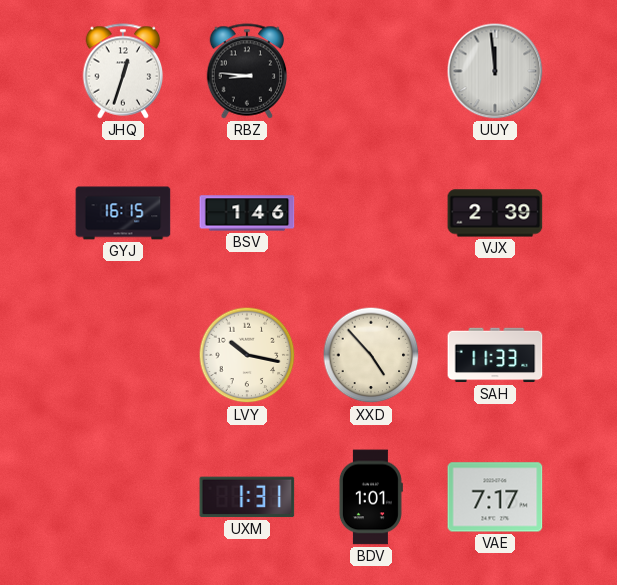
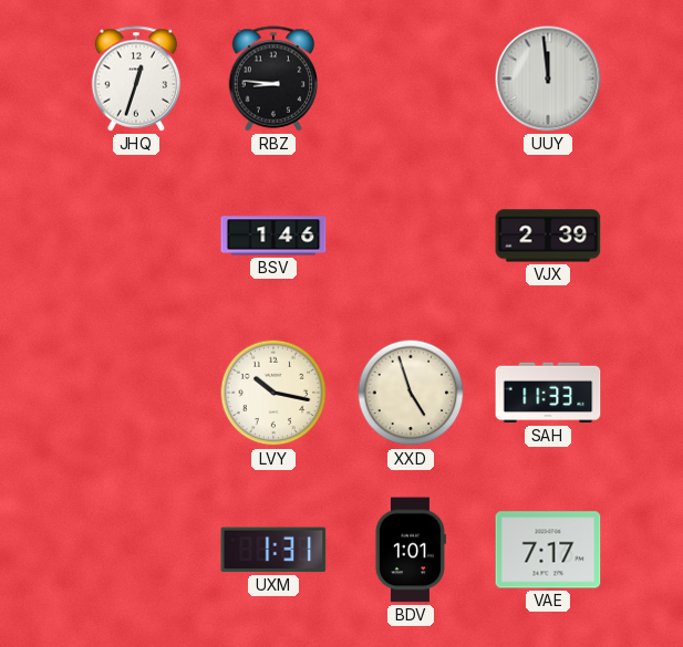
GYJ: 16:15 -> none
XXD: 4:53 -> 4:57
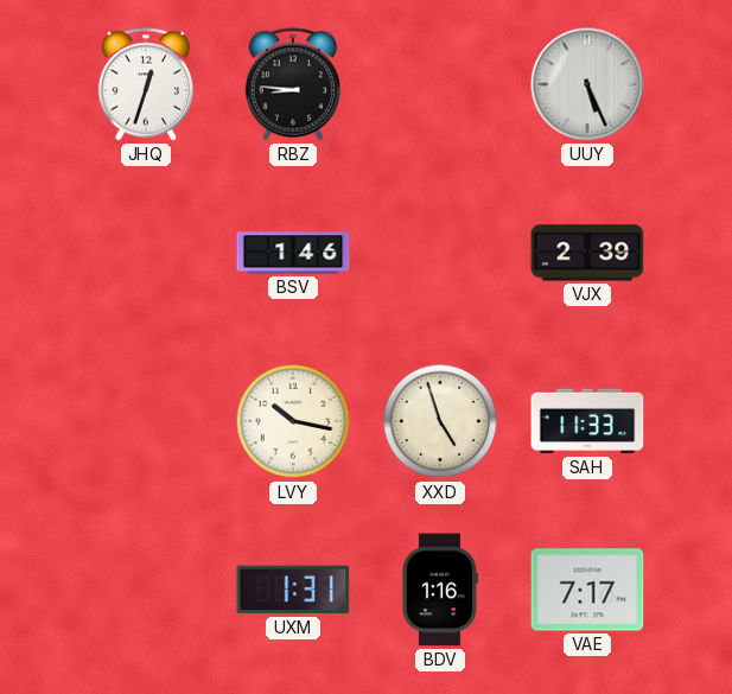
UUY: 11:59 -> 5:26
BDV: 1:01 -> 1:16
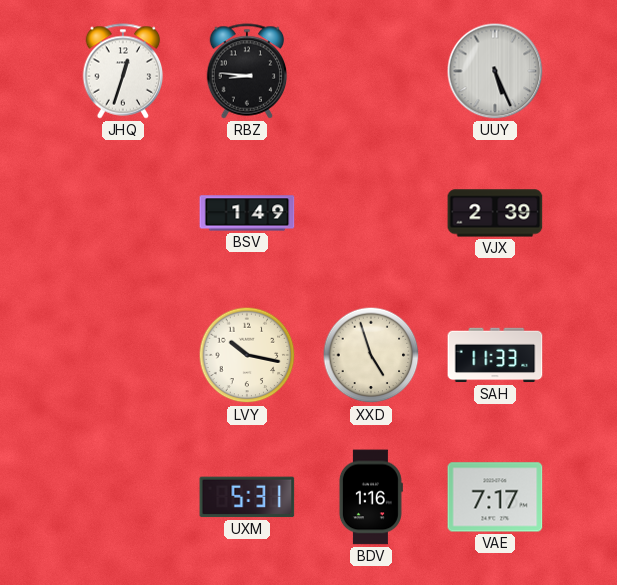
BSV: 1:46 -> 1:49
UXM: 1:31 -> 5:31
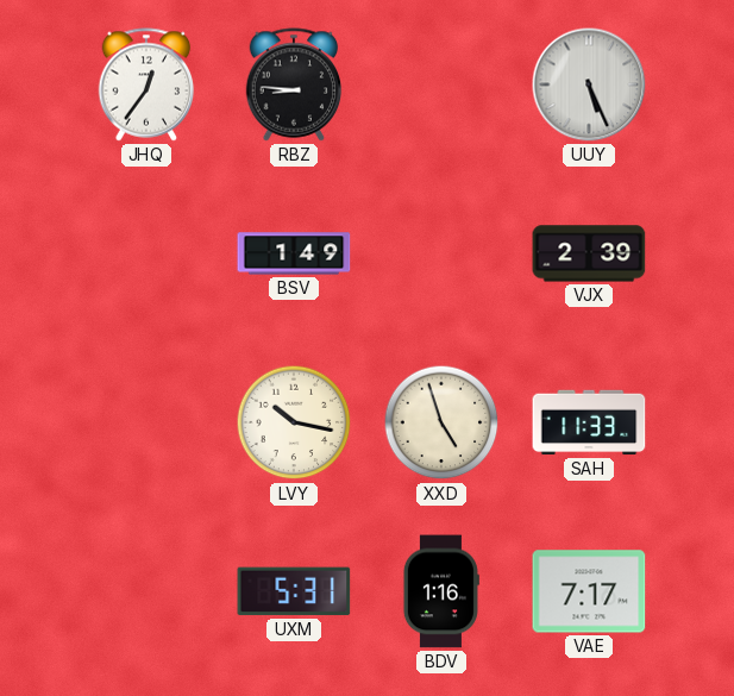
JHQ: 12:33 -> 12:36
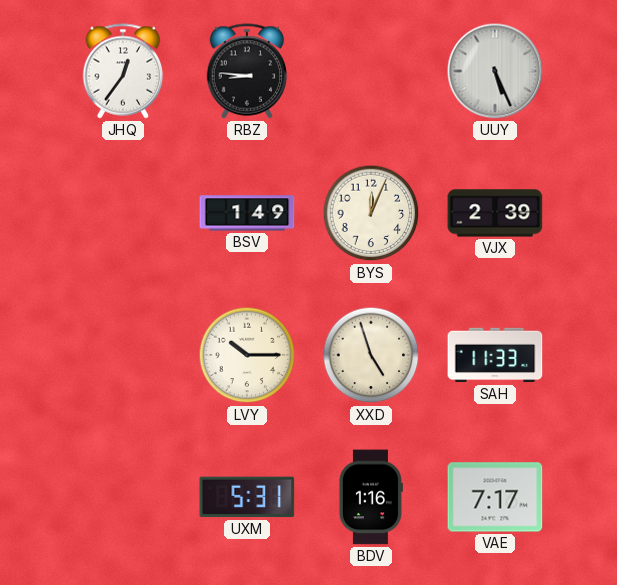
BYS: none -> 12:04
LVY: 10:17 -> 10:15
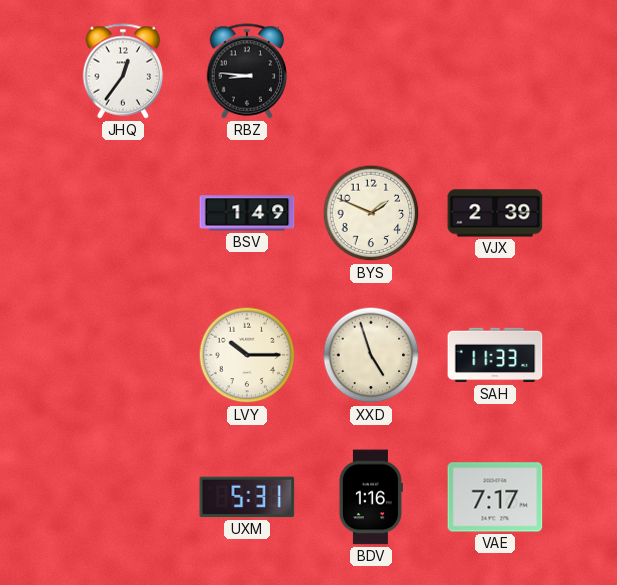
UUY: 5:26 -> none
BYS: 12:04 -> 1:49
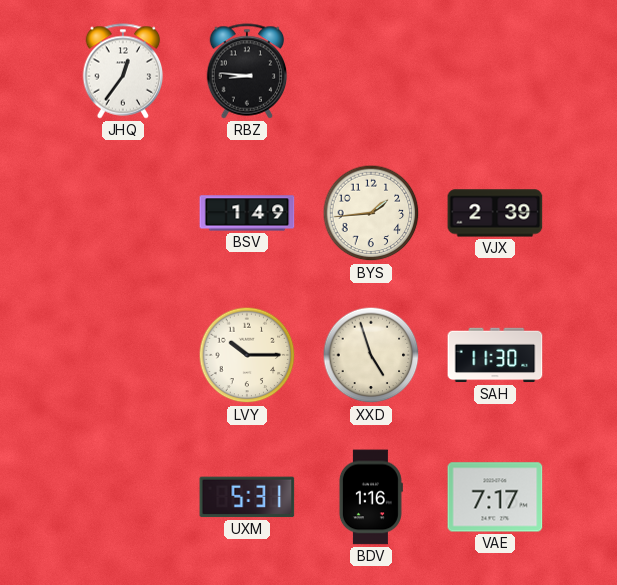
BYS: 1:49 -> 1:44
SAH: 11:33 -> 11:30
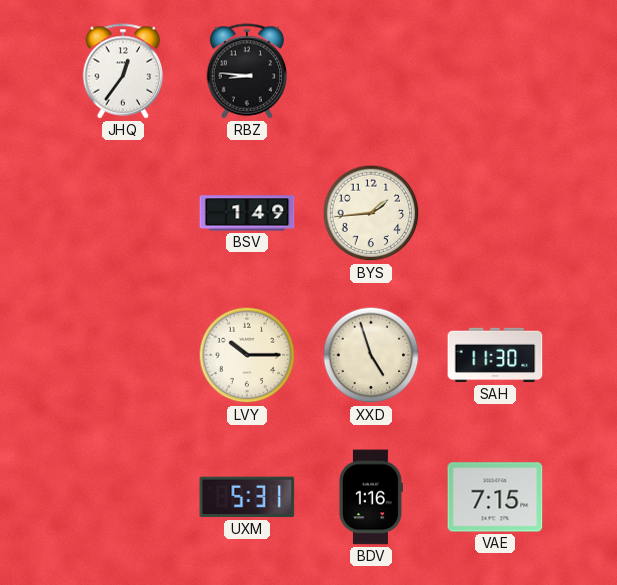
VJX: 2:39 -> none
VAE: 7:17 -> 7:15
